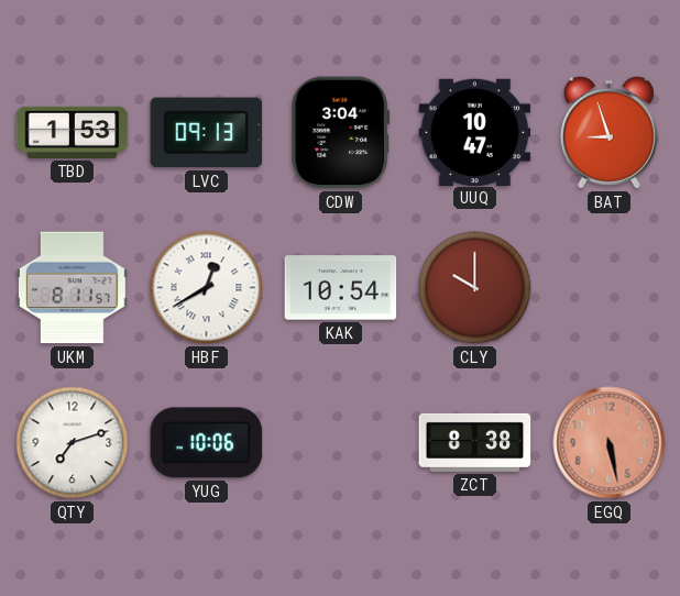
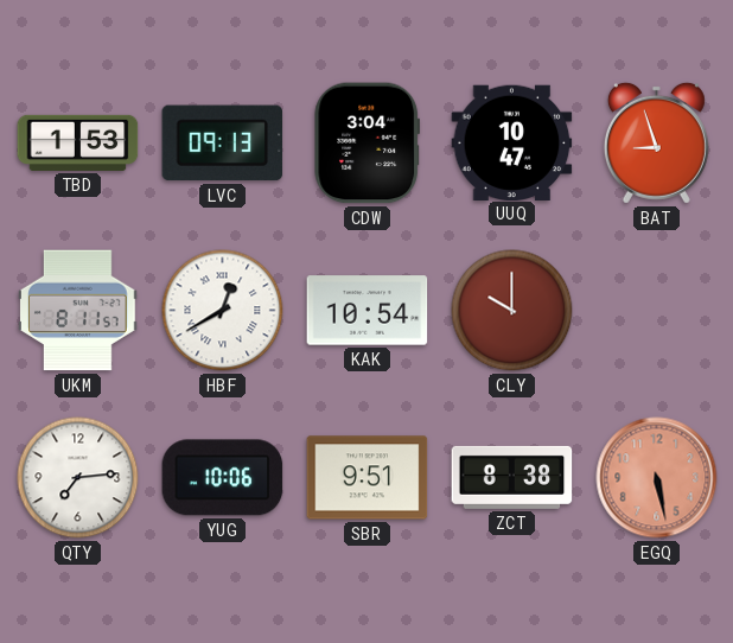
QTY: 7:12 -> 7:14
SBR: none -> 9:51
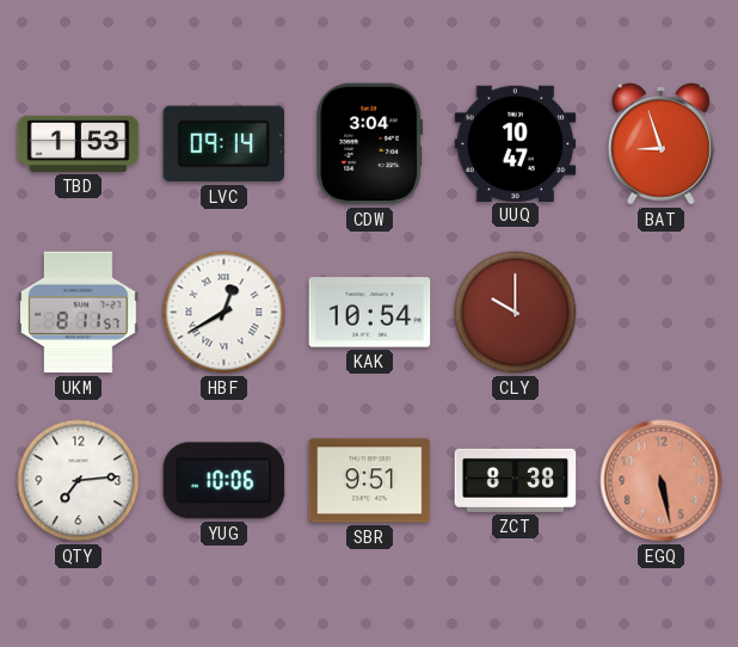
LVC: 09:13 -> 09:14
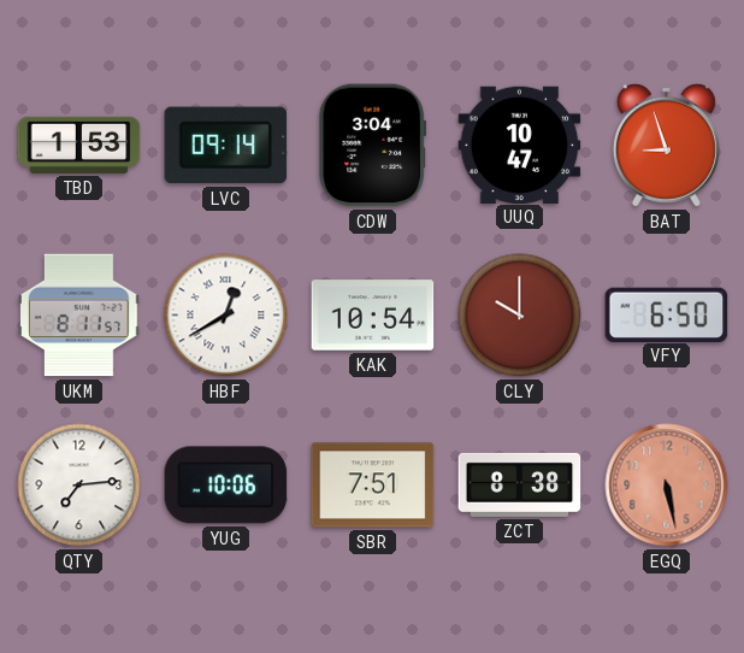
VFY: none -> 6:50
SBR: 9:51 -> 7:51
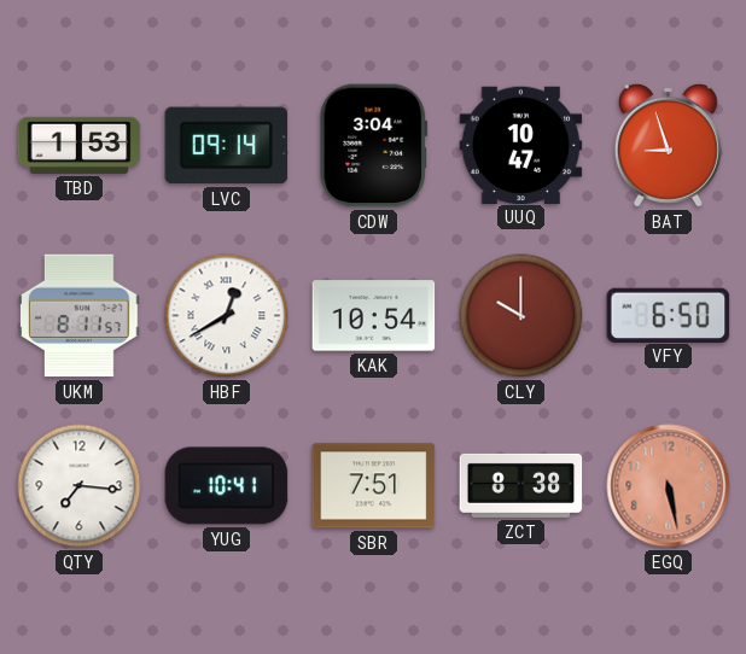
QTY: 7:14 -> 7:16
YUG: 10:06 -> 10:41
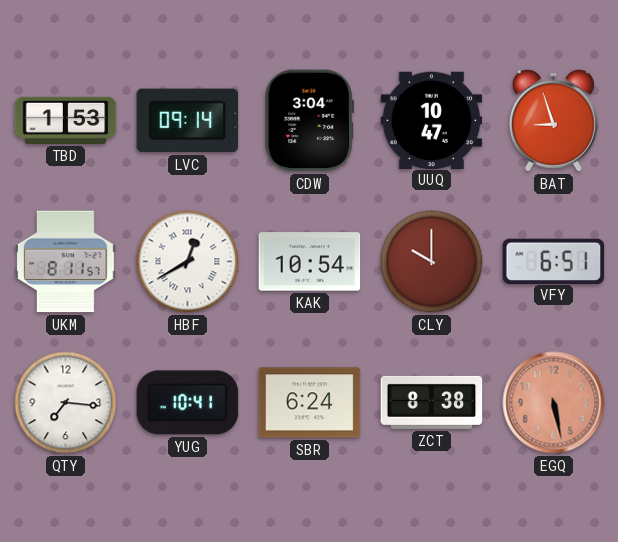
VFY: 6:50 -> 6:51
SBR: 7:51 -> 6:24
